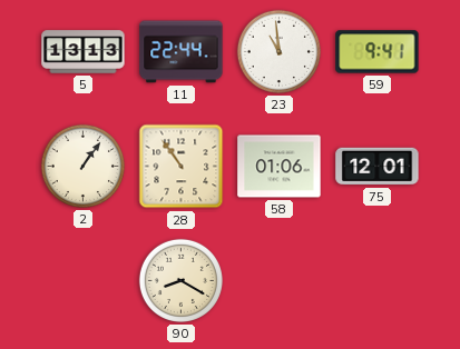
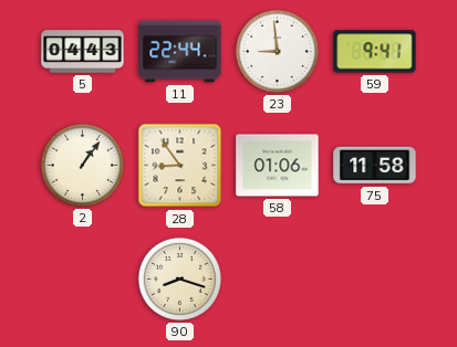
5: 13:13 -> 04:43
23: 10:59 -> 8:59
28: 10:54 -> 8:54
75: 12:01 -> 11:58
90: 8:20 -> 8:18
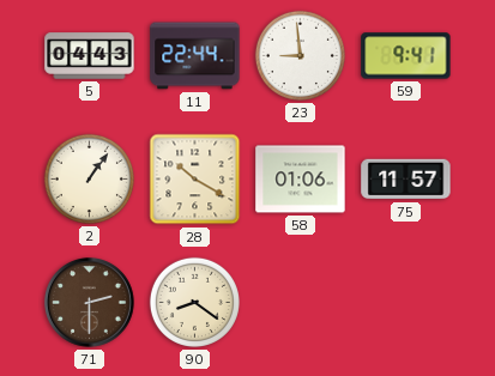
28: 8:54 -> 10:20
75: 11:58 -> 11:57
71: none -> 2:30
90: 8:18 -> 8:21
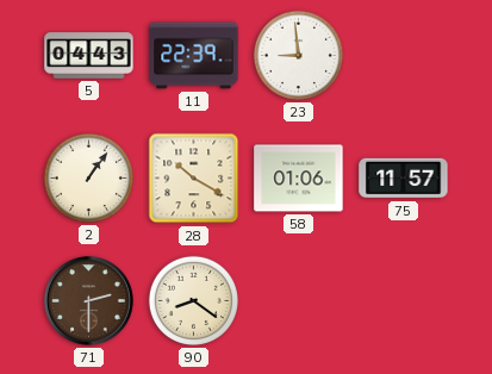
11: 22:44 -> 22:39
59: 9:41 -> none
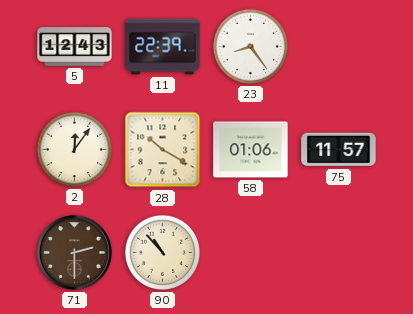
5: 04:43 -> 12:43
23: 8:59 -> 8:24
2: 1:06 -> 12:06
90: 8:21 -> 10:53
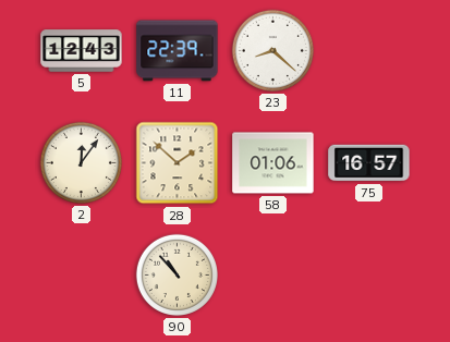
23: 8:24 -> 8:22
28: 10:20 -> 1:52
75: 11:57 -> 16:57
71: 2:30 -> none
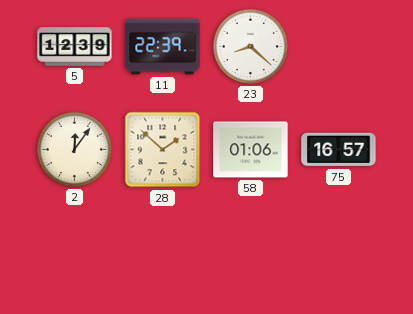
5: 12:43 -> 12:39
90: 10:53 -> none
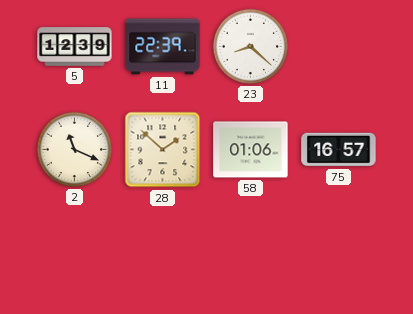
2: 12:06 -> 11:19
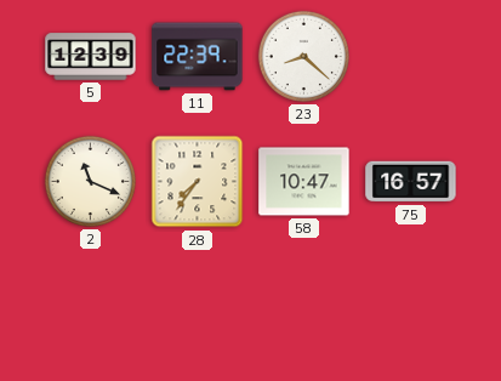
28: 1:52 -> 7:36
58: 01:06 -> 10:47
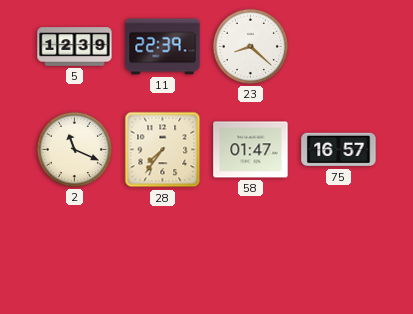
58: 10:47 -> 01:47
